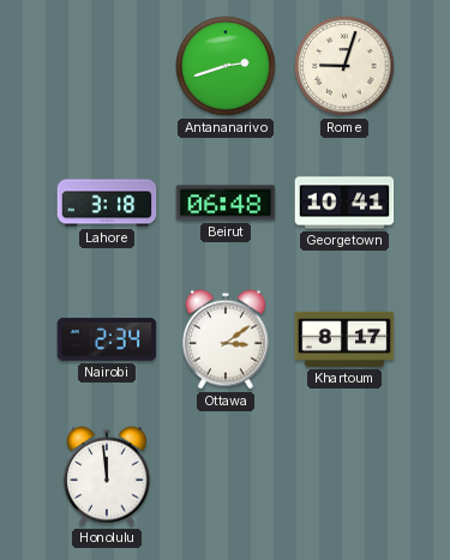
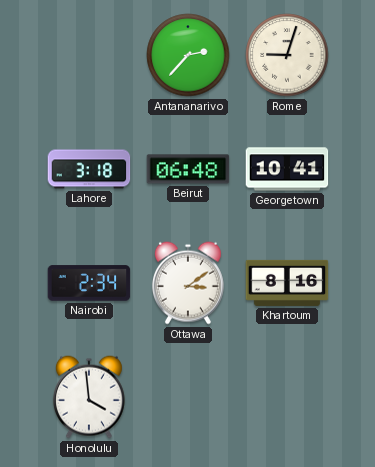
Antananarivo: 2:42 -> 2:37
Khartoum: 8:17 -> 8:16
Honolulu: 11:59 -> 3:59
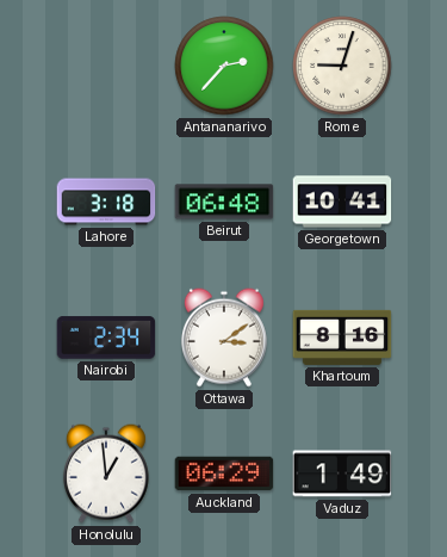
Honolulu: 3:59 -> 12:59
Auckland: none -> 06:29
Vaduz: none -> 1:49
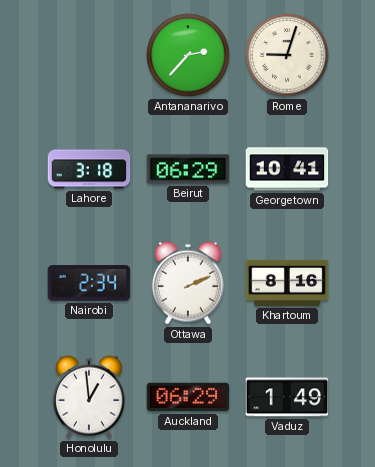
Beirut: 06:48 -> 06:29
Ottawa: 3:09 -> 2:11
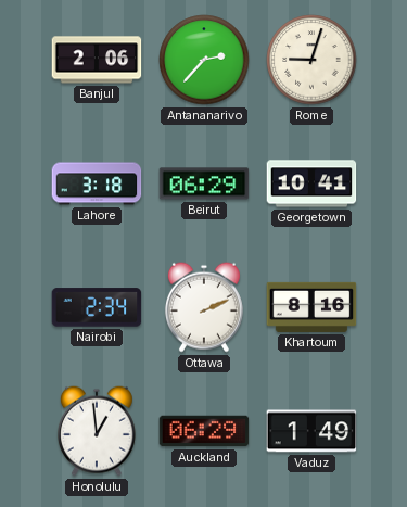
Banjul: none -> 2:06
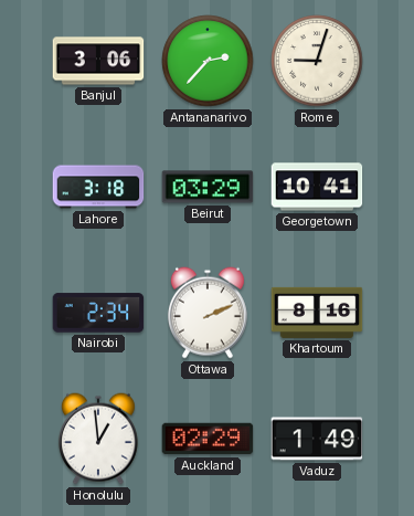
Banjul: 2:06 -> 3:06
Beirut: 06:29 -> 03:29
Auckland: 06:29 -> 02:29
